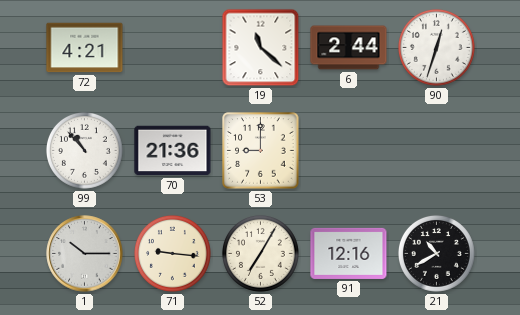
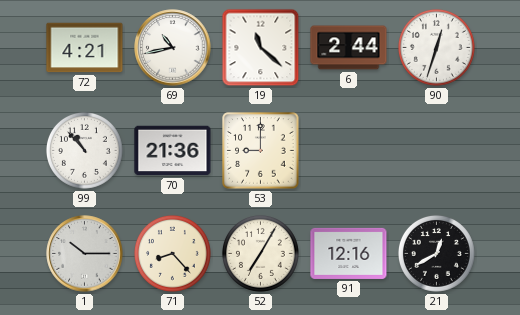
69: none -> 10:43
71: 9:16 -> 8:23
21: 10:40 -> 12:40
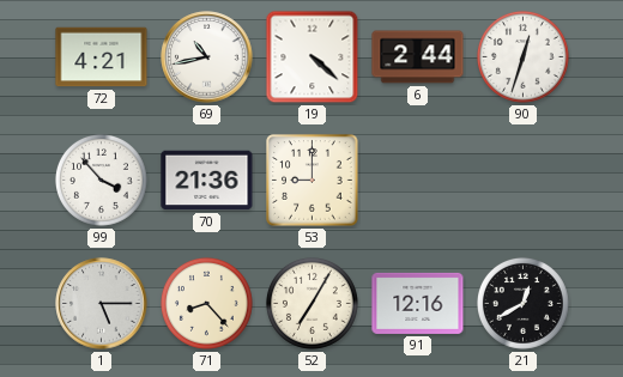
19: 11:22 -> 4:22
99: 10:53 -> 3:53
1: 10:15 -> 5:15
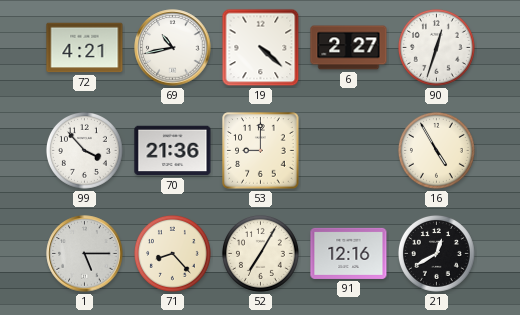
6: 2:44 -> 2:27
16: none -> 4:55
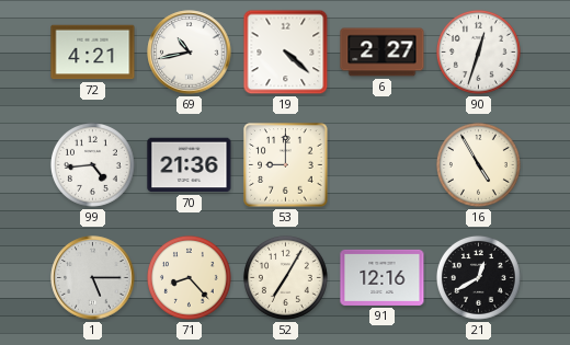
99: 3:53 -> 4:44
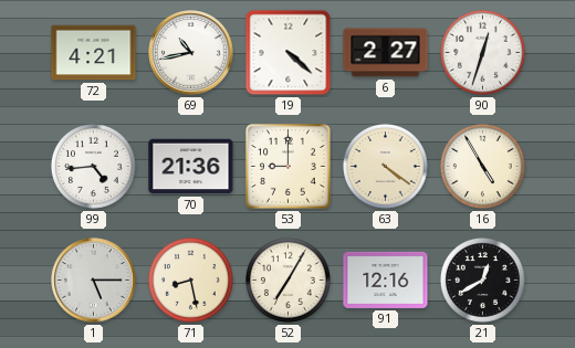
63: none -> 4:21
71: 8:23 -> 8:28
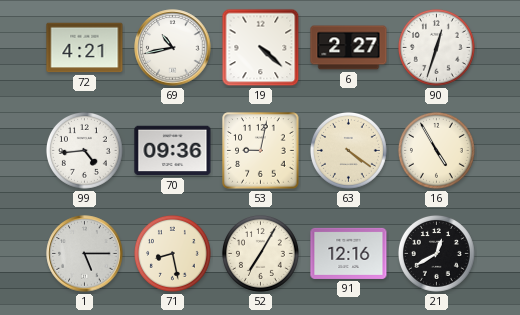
70: 21:36 -> 09:36
53: 9:00 -> 9:02
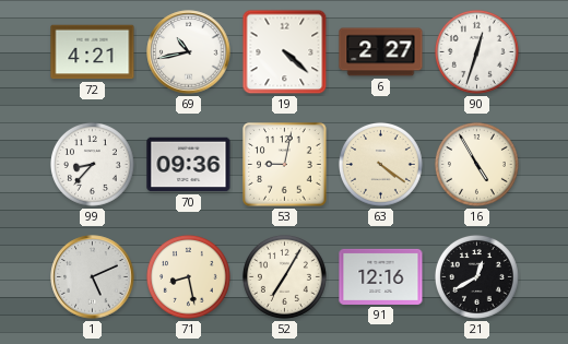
99: 4:44 -> 8:37
1: 5:15 -> 5:11
